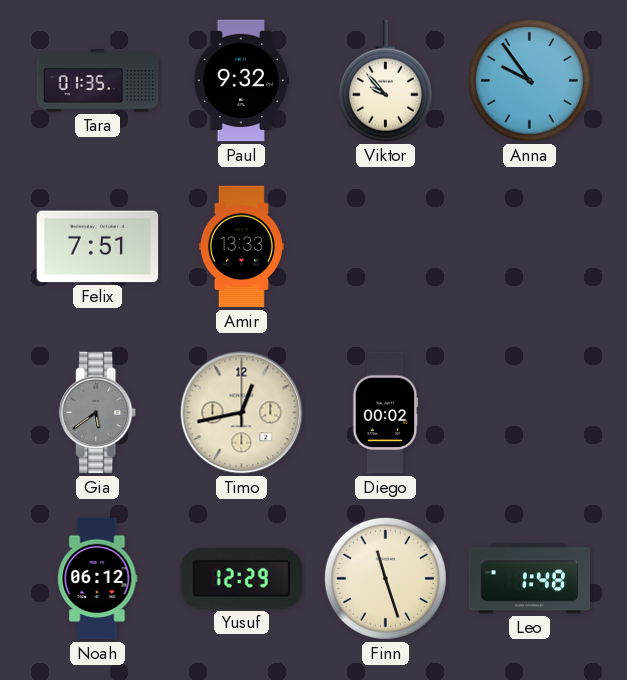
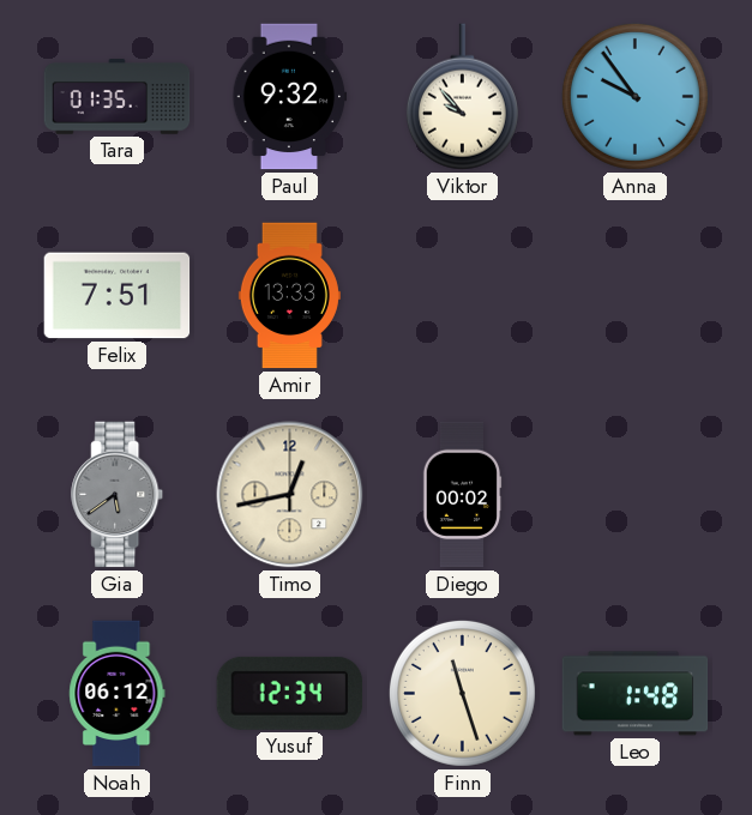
Yusuf: 12:29 -> 12:34
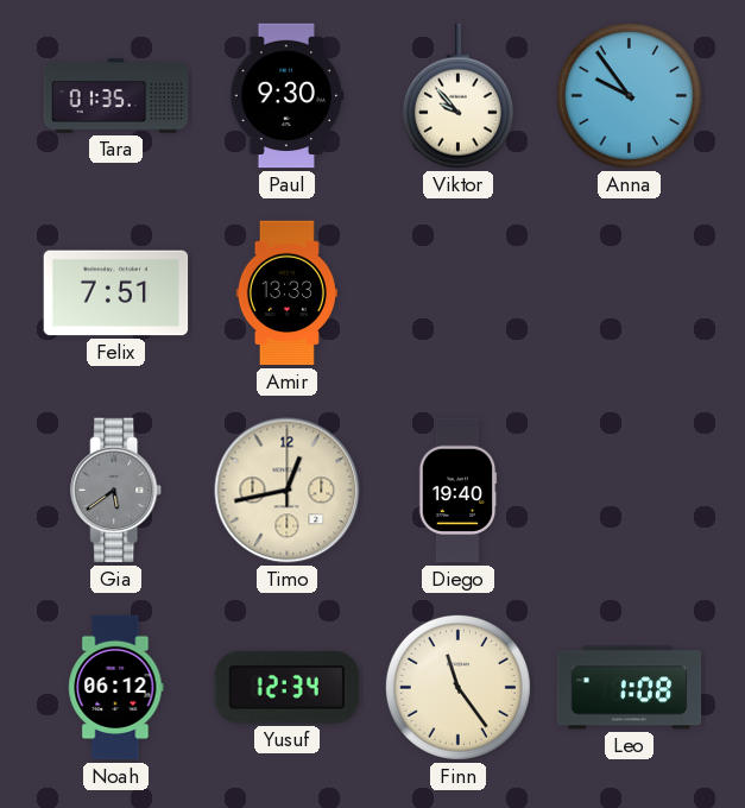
Paul: 9:32 -> 9:30
Diego: 00:02 -> 19:40
Finn: 11:27 -> 11:24
Leo: 1:48 -> 1:08
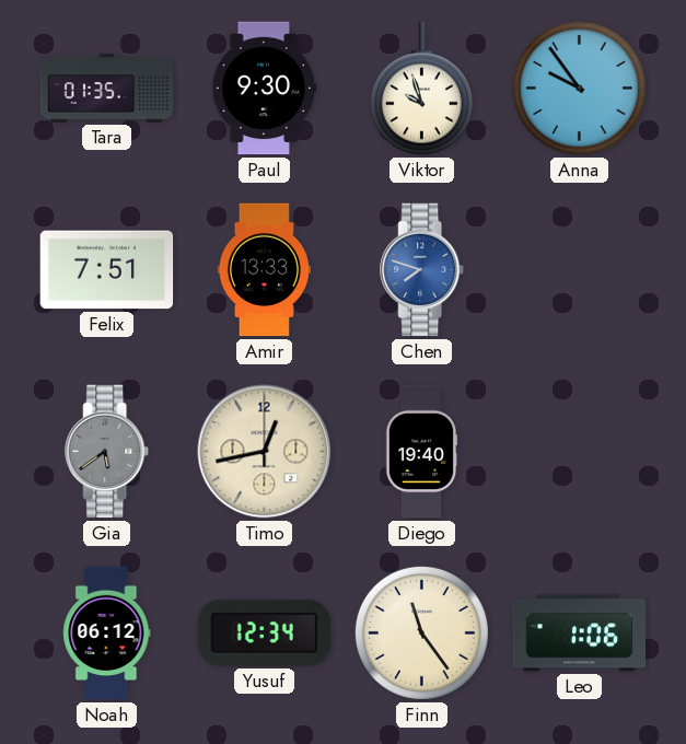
Viktor: 9:53 -> 9:57
Chen: none -> 7:48
Leo: 1:08 -> 1:06
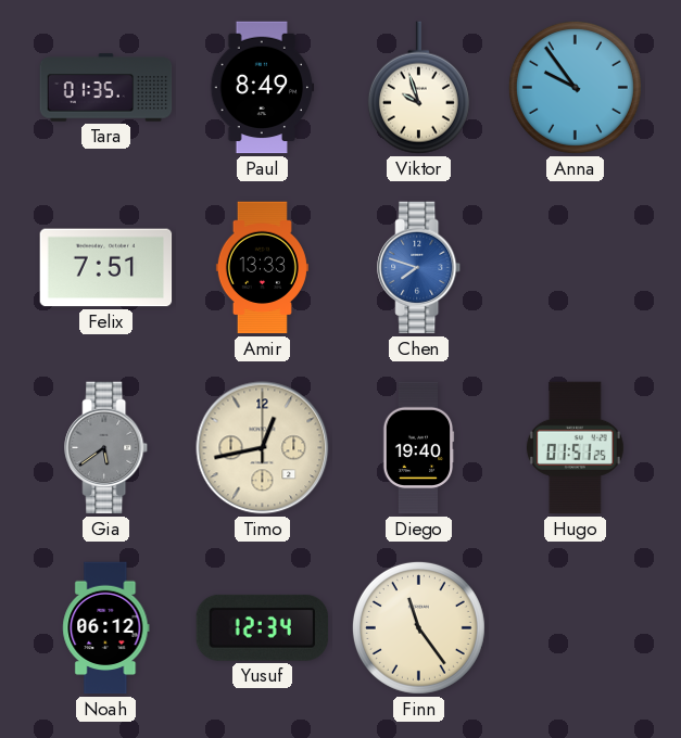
Paul: 9:30 -> 8:49
Hugo: none -> 01:51
Leo: 1:06 -> none
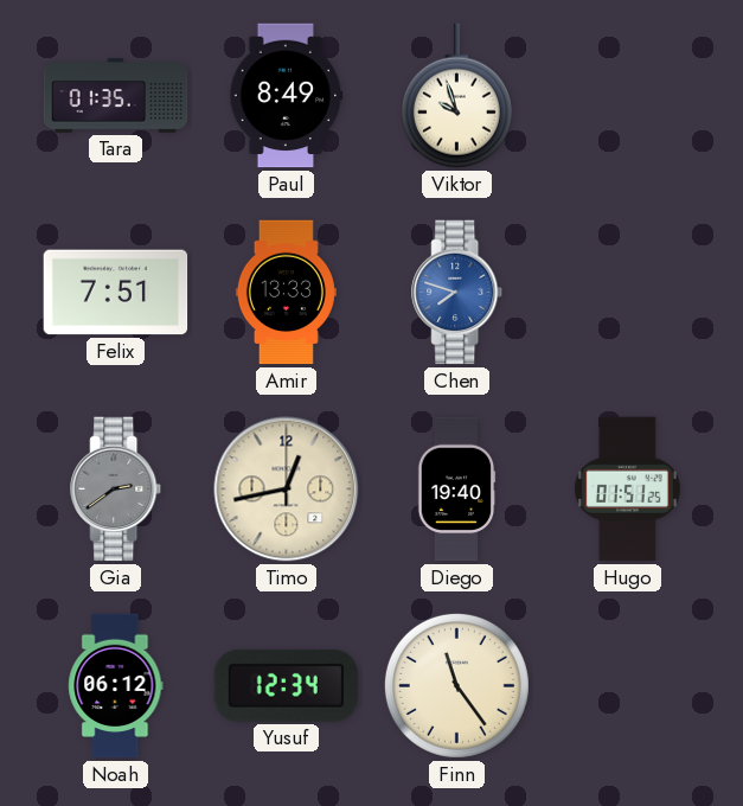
Anna: 9:54 -> none
Gia: 5:39 -> 2:39
